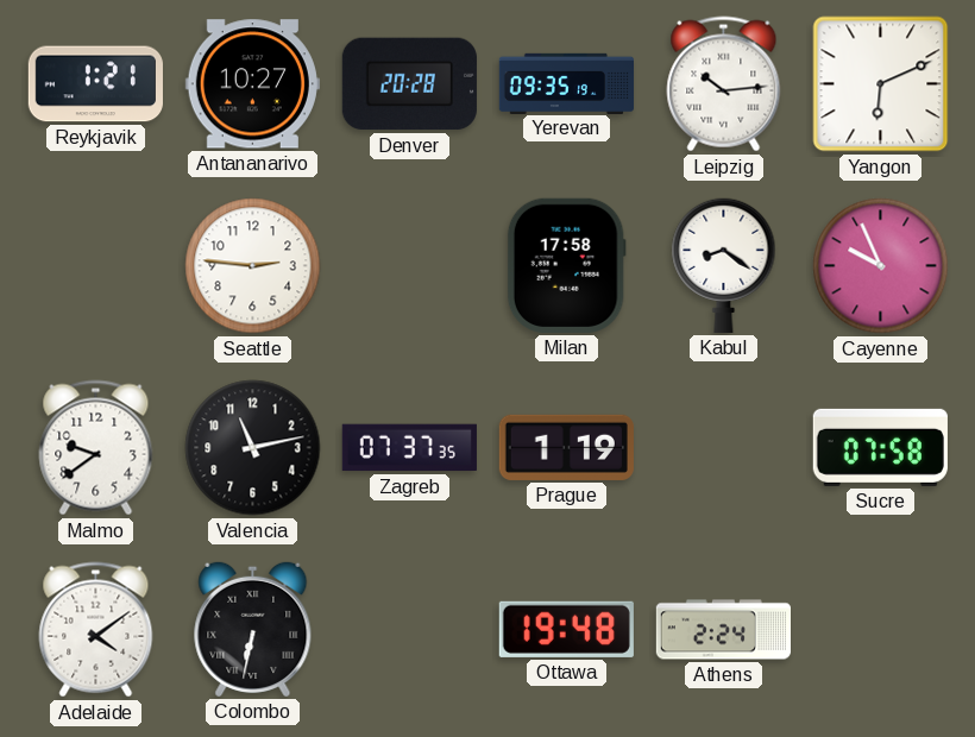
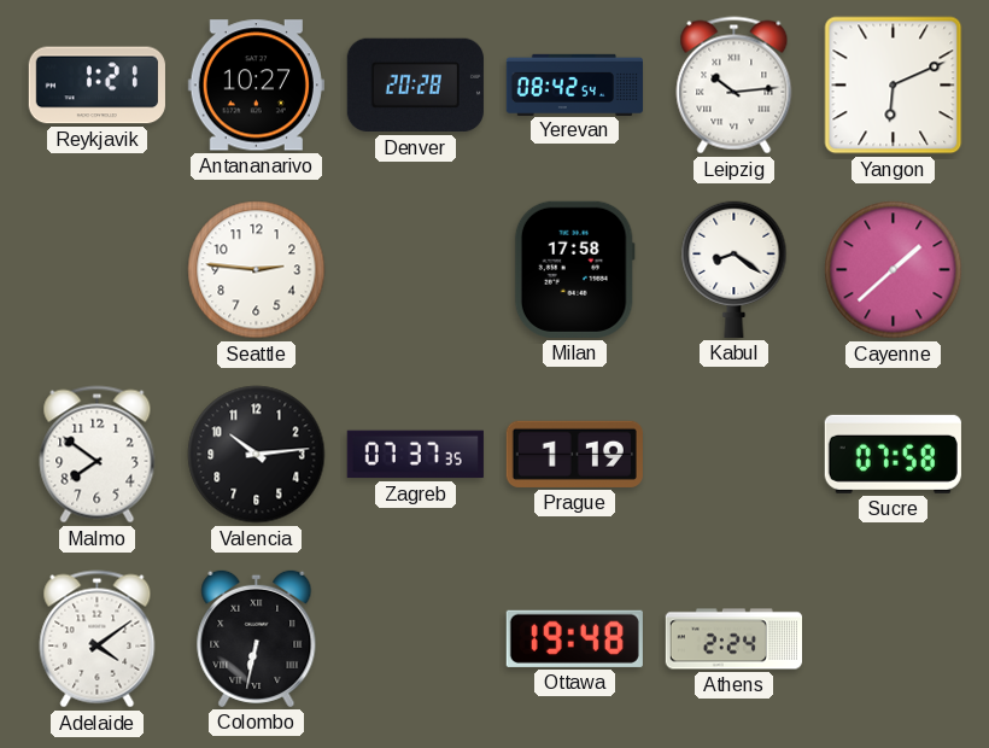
Yerevan: 09:35 -> 08:42
Cayenne: 9:56 -> 1:38
Malmo: 9:39 -> 7:51
Valencia: 11:13 -> 10:14
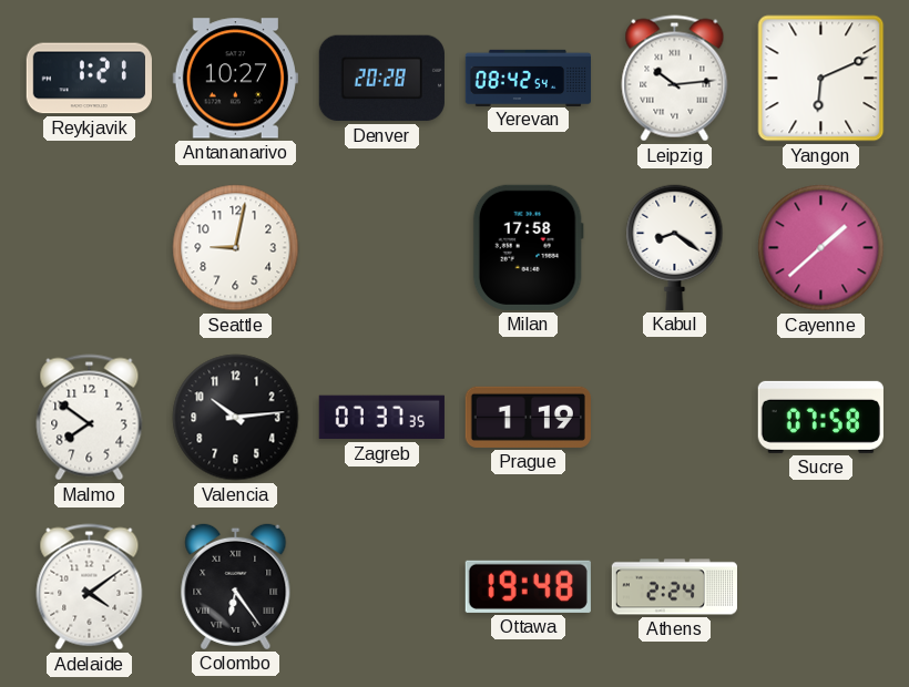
Seattle: 2:46 -> 9:02
Colombo: 6:32 -> 6:24
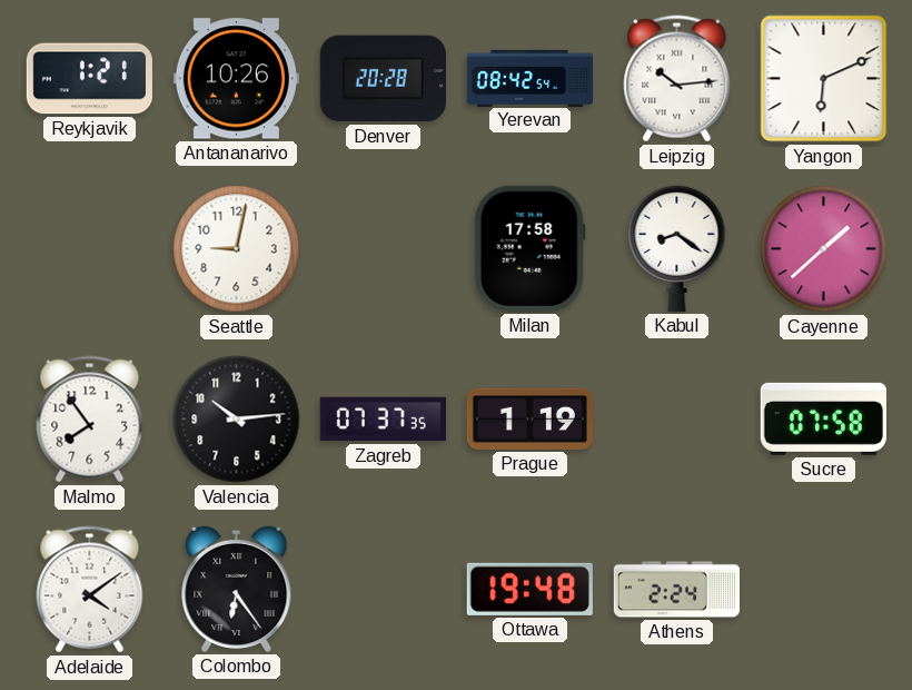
Antananarivo: 10:27 -> 10:26
Malmo: 7:51 -> 7:54
